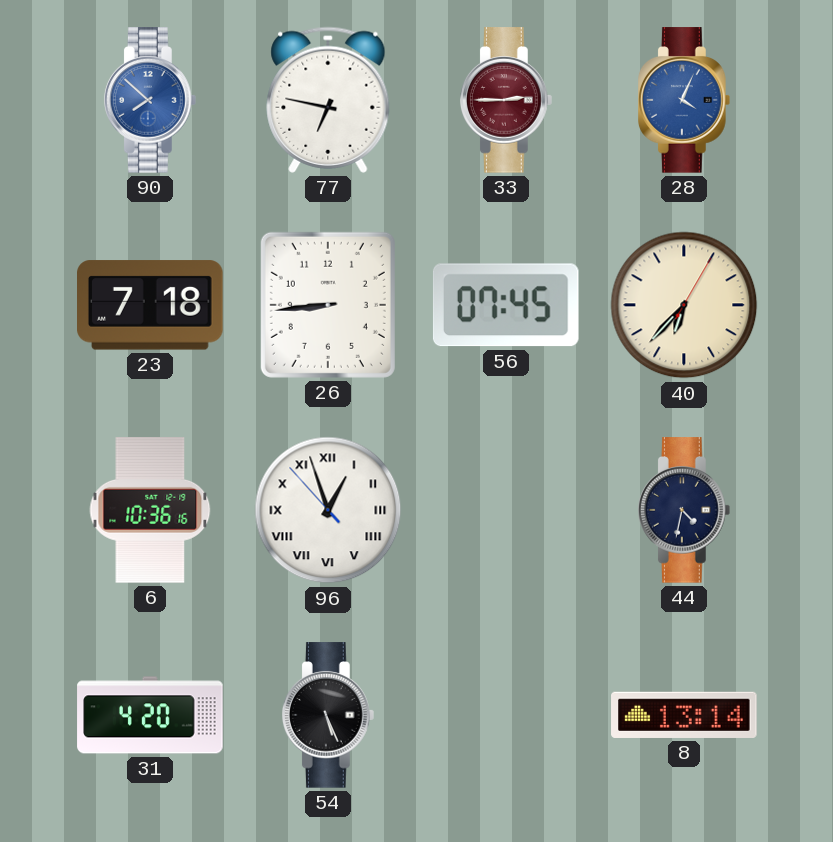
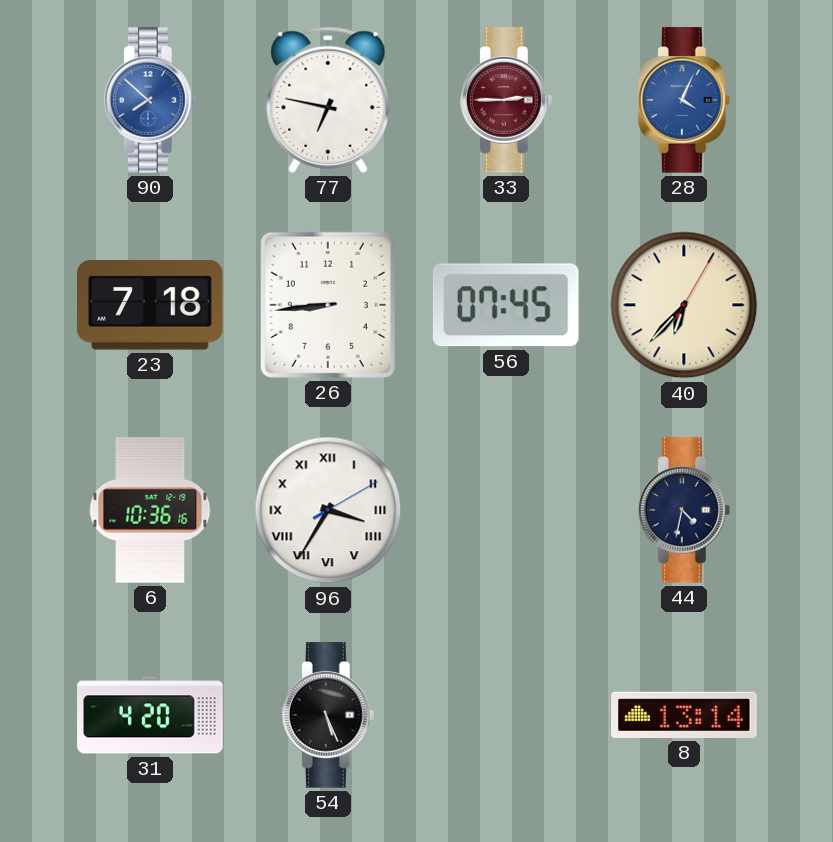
96: 12:56 -> 3:35
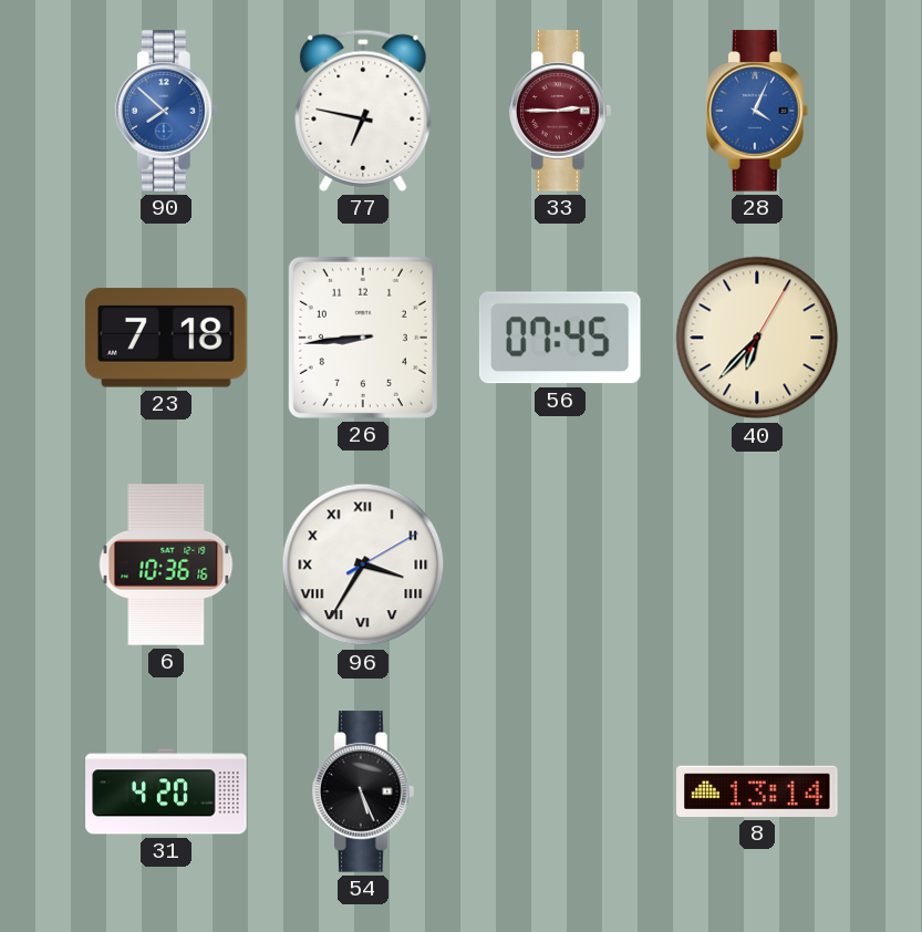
44: 4:32 -> none
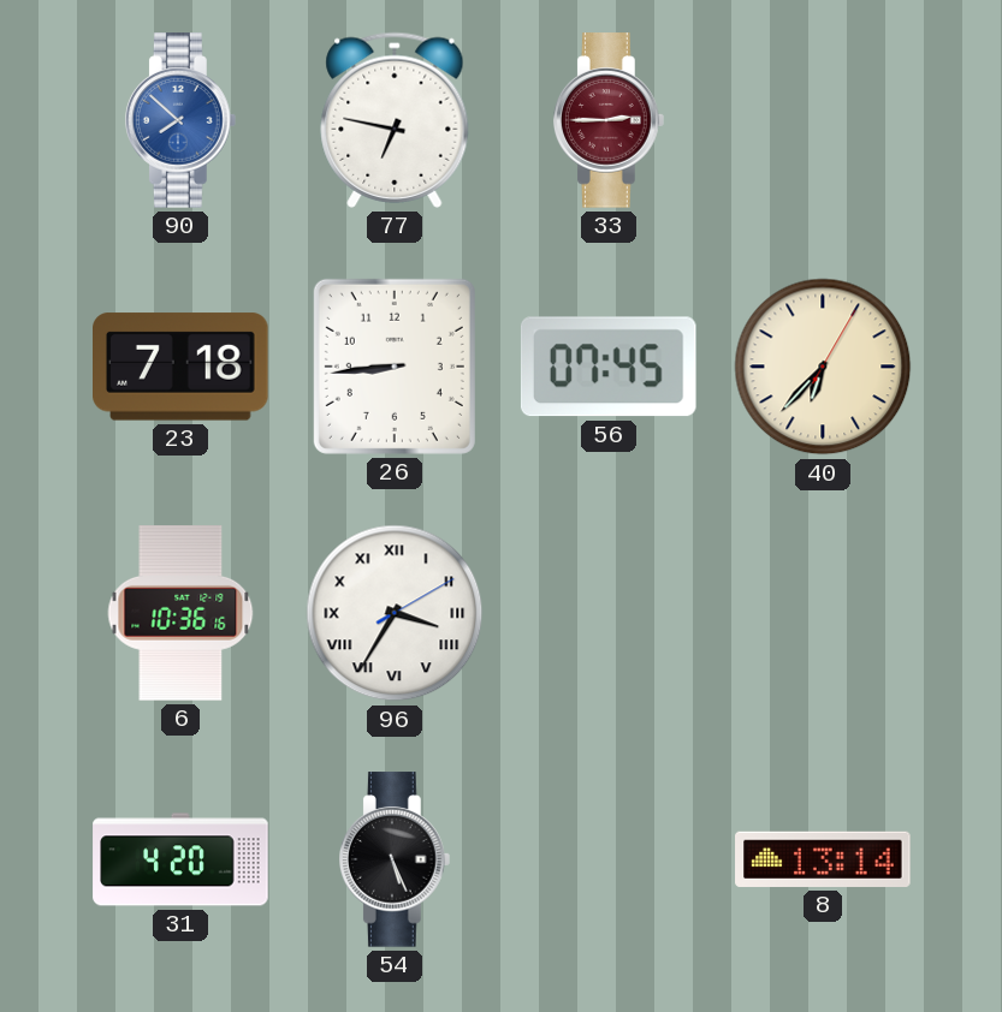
28: 4:04 -> none
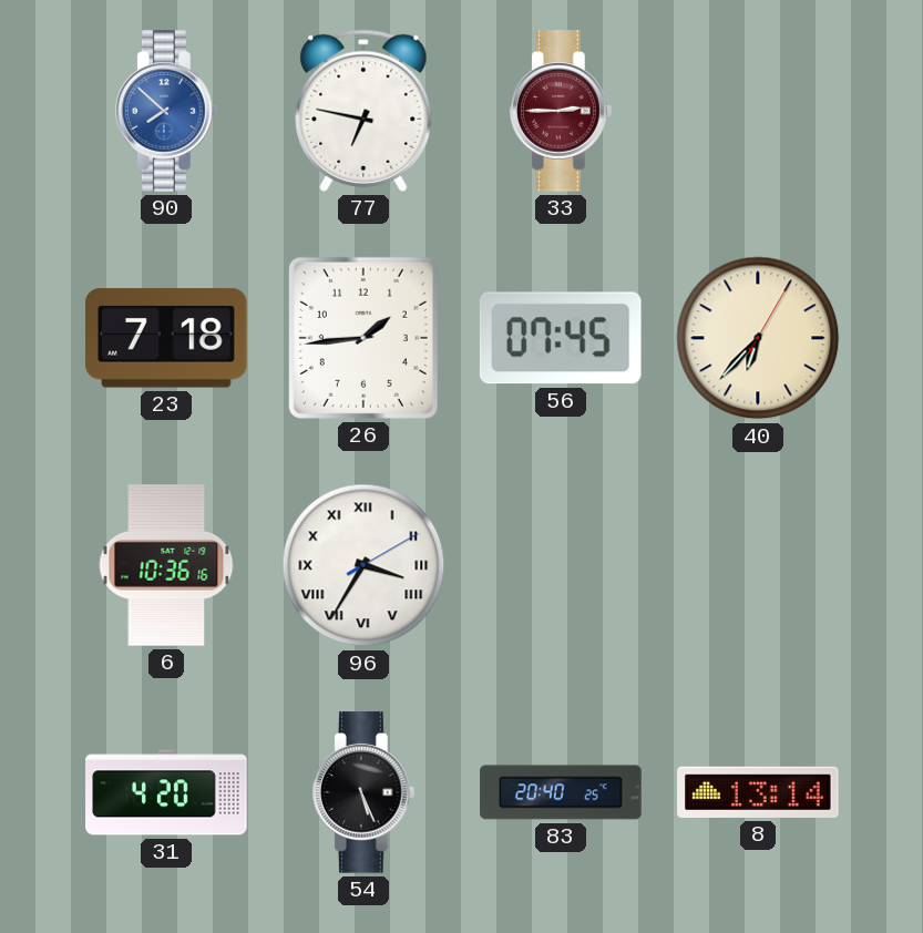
26: 8:44 -> 1:44
83: none -> 20:40
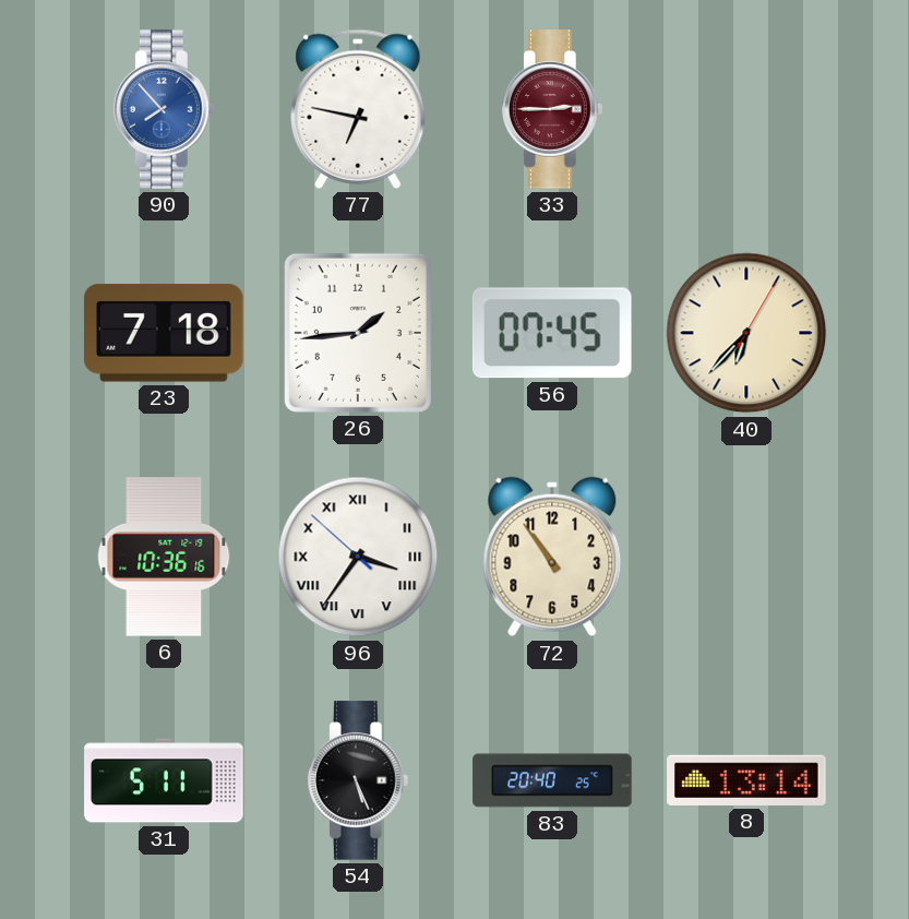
90: 7:52 -> 7:53
96: 3:35:10 -> 3:35:52
72: none -> 10:54
31: 4:20 -> 5:11
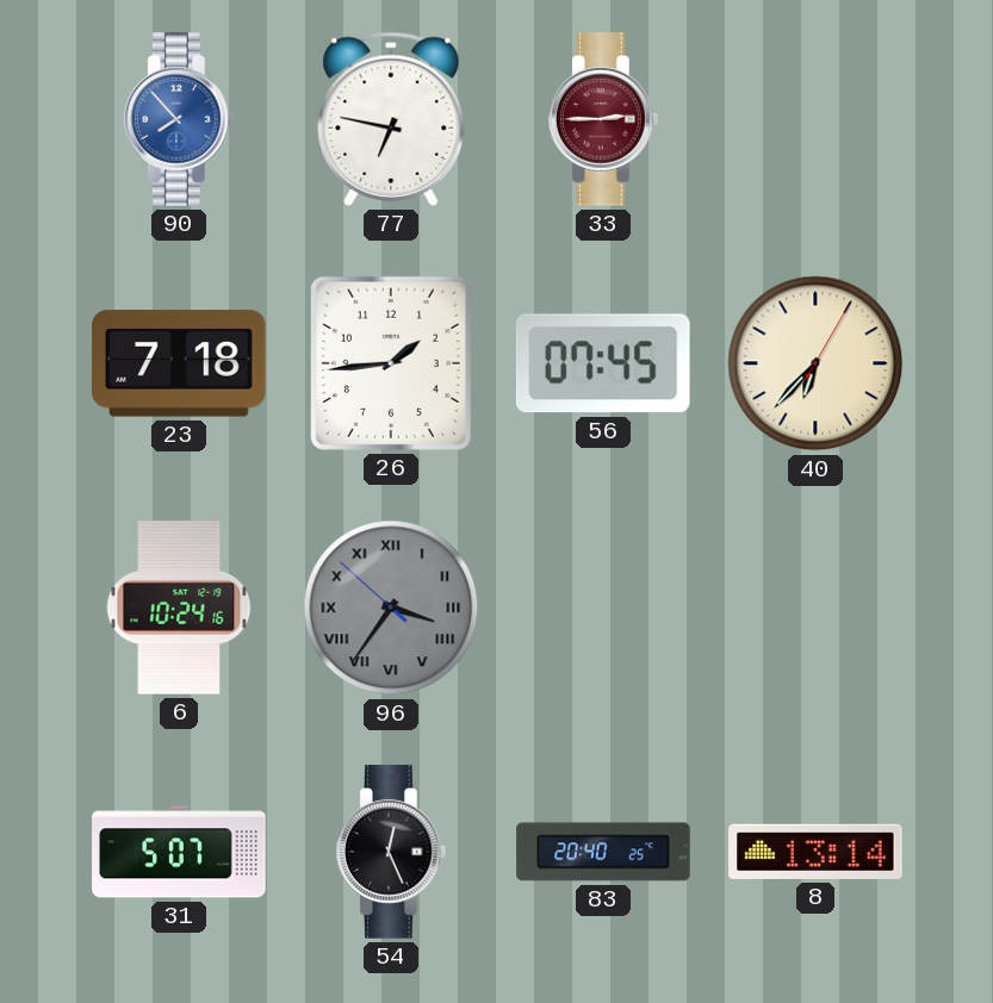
6: 10:36 -> 10:24
96 dial: white -> grey
72: 10:54 -> none
31: 5:11 -> 5:07
54: 5:26 -> 12:26
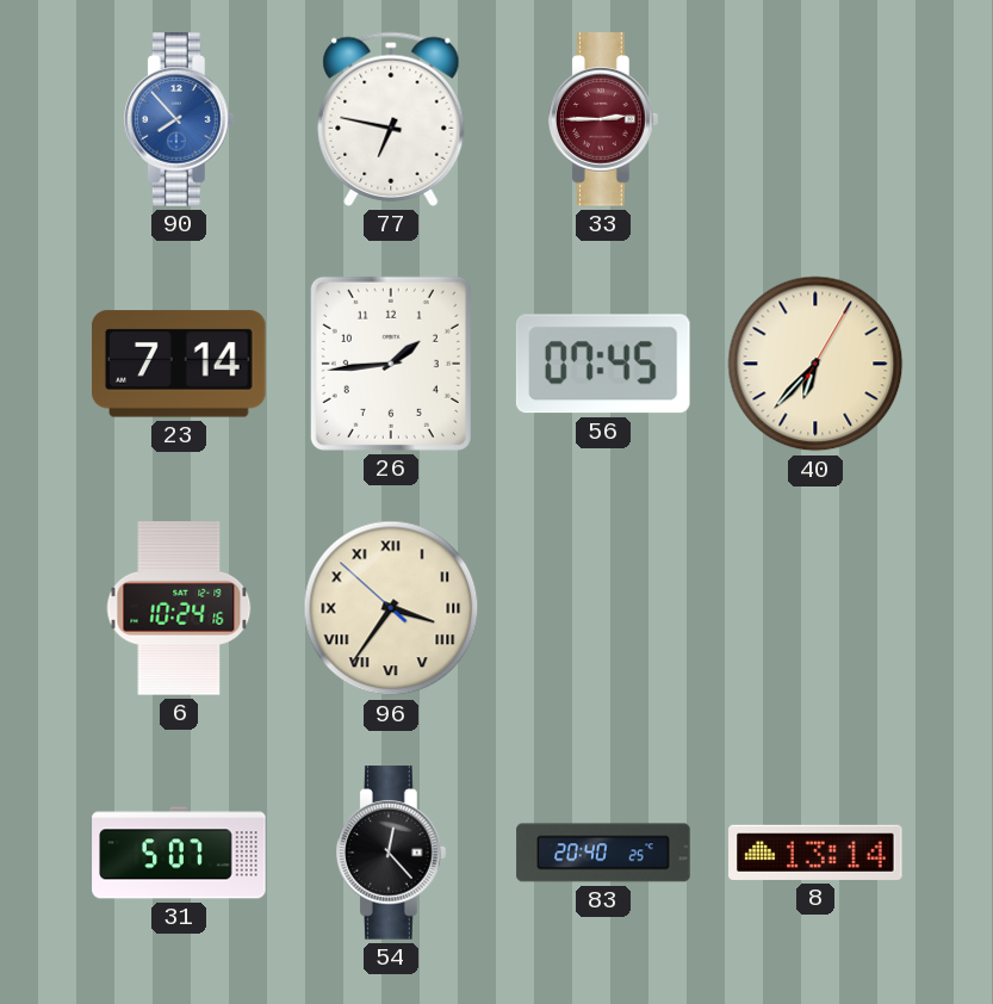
23: 7:18 -> 7:14
96 dial: grey -> cream
54: 12:26 -> 12:23
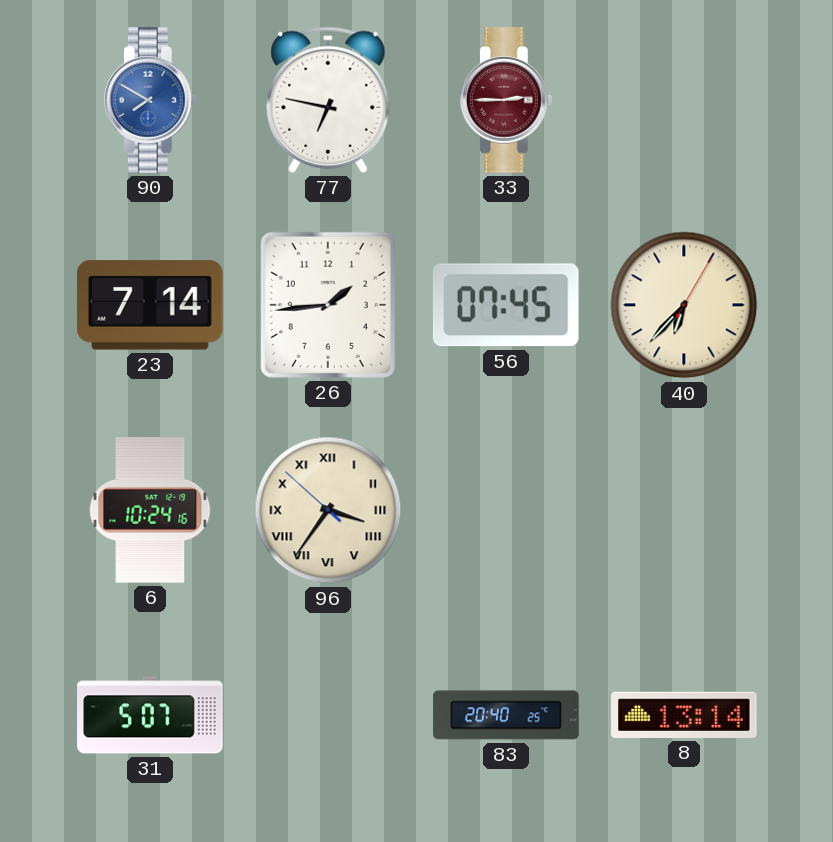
90: 7:53 -> 7:50
54: 12:23 -> none
